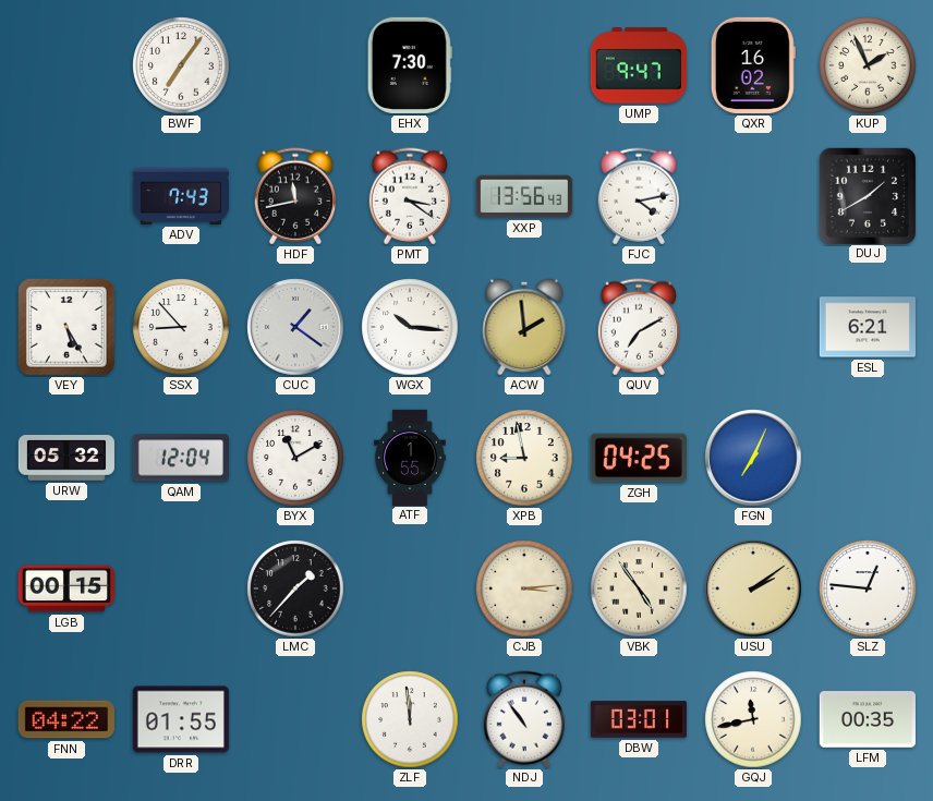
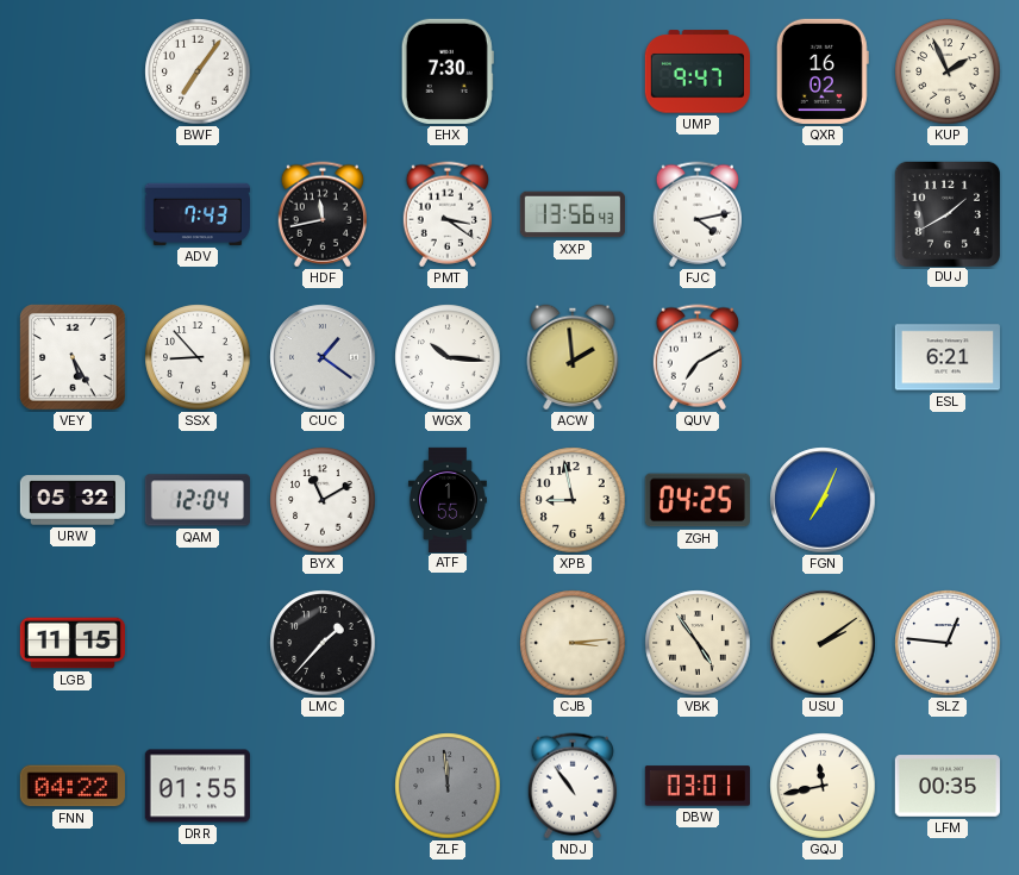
LGB: 00:15 -> 11:15
ZLF dial: white -> grey
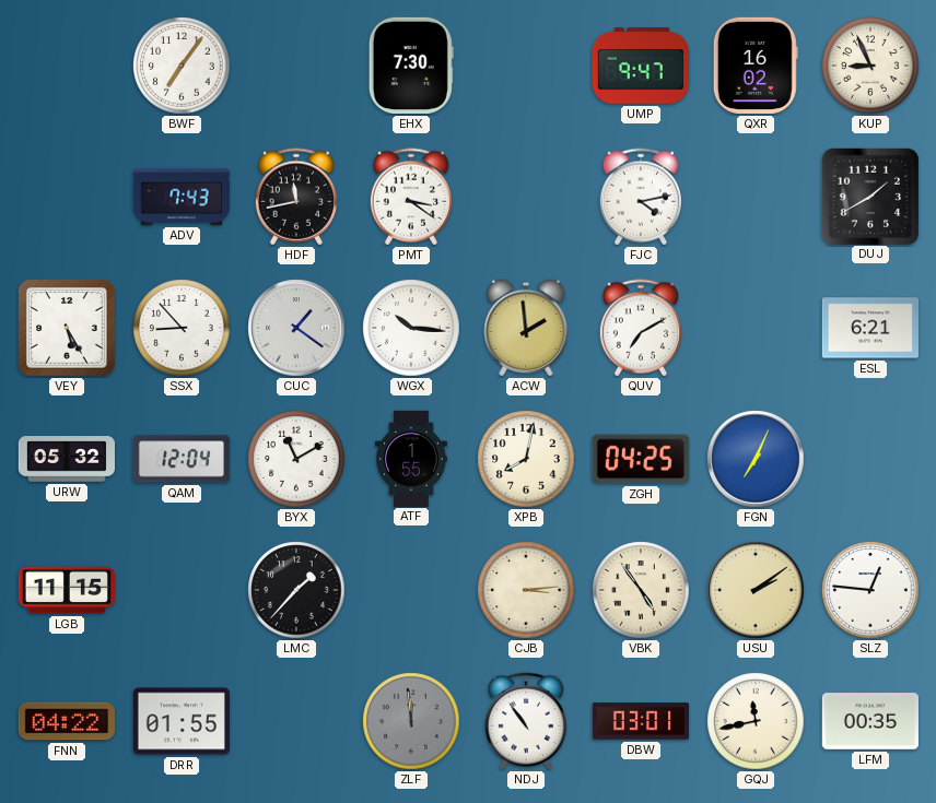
KUP: 1:56 -> 8:56
XXP: 13:56 -> none
XPB: 8:58 -> 8:02
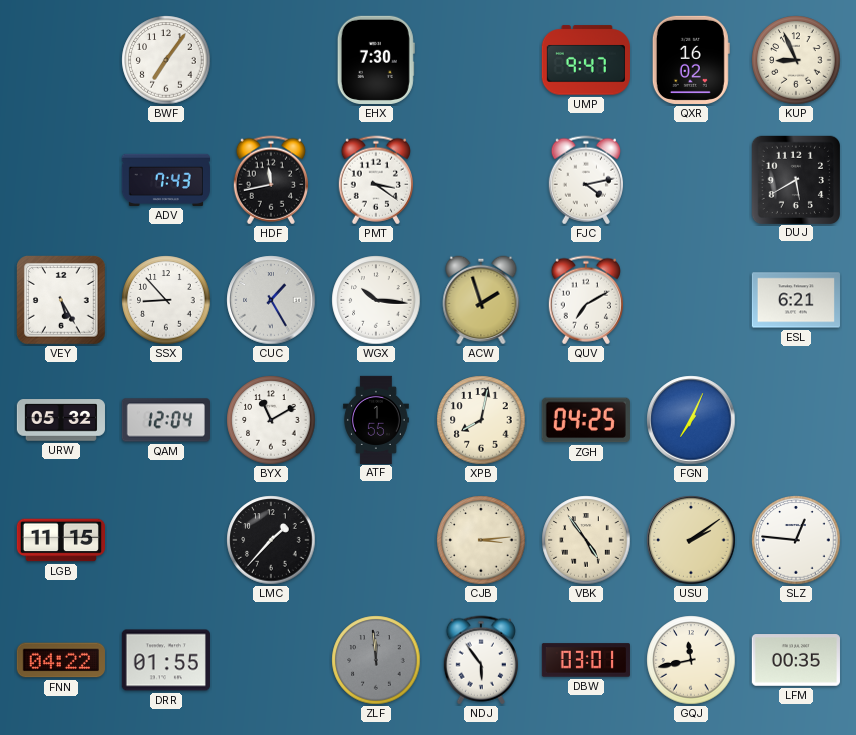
DUJ: 1:40 -> 5:40
CUC: 1:21 -> 1:25
ACW: 1:59 -> 1:57
NDJ: 10:54 -> 5:54
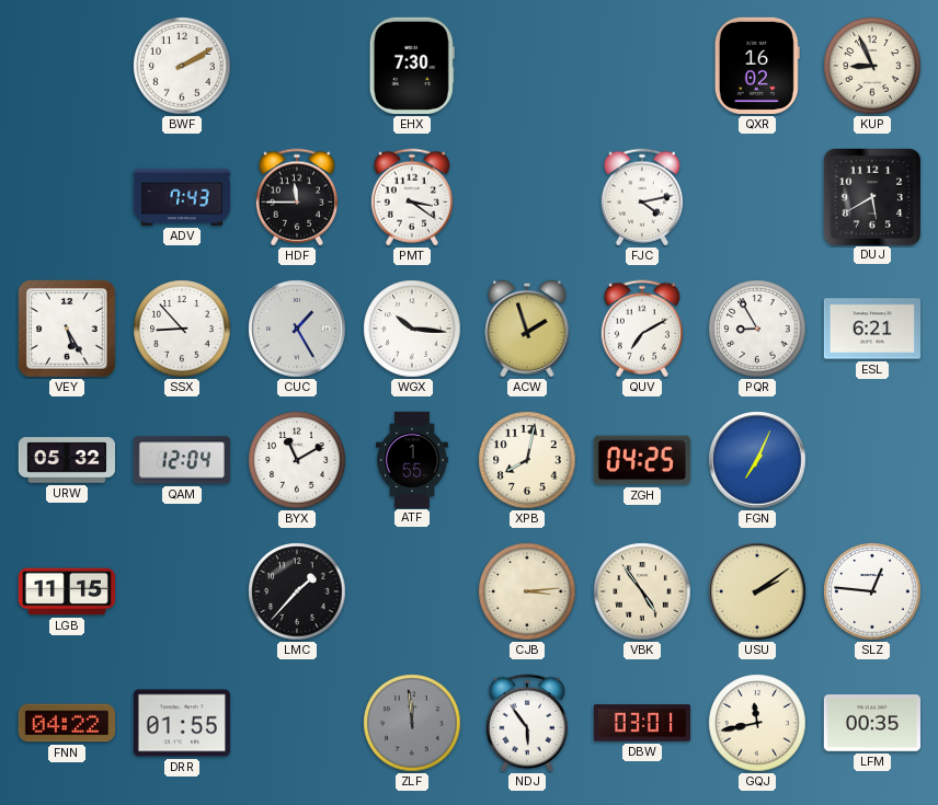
BWF: 7:06 -> 2:10
UMP: 9:47 -> none
HDF: 11:43 -> 11:45
PQR: none -> 8:55
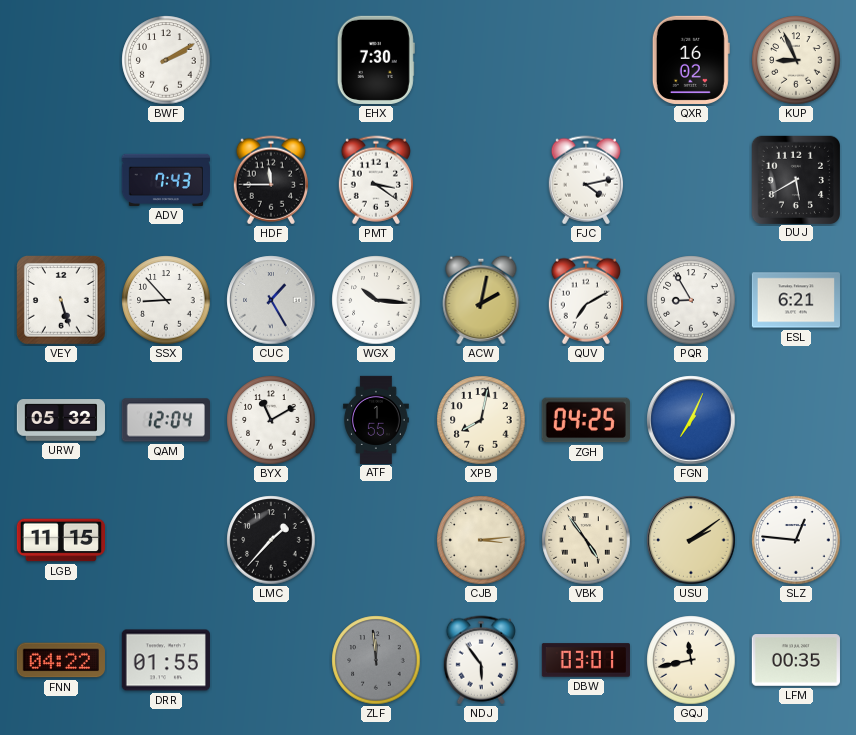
VEY: 5:25 -> 5:27
ACW: 1:57 -> 2:02
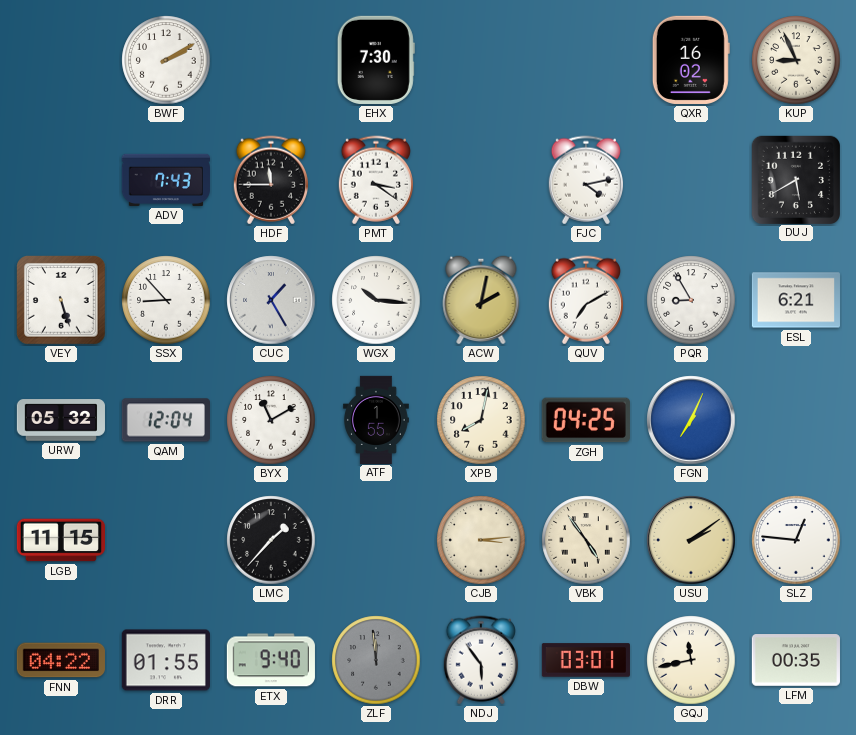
ETX: none -> 9:40
